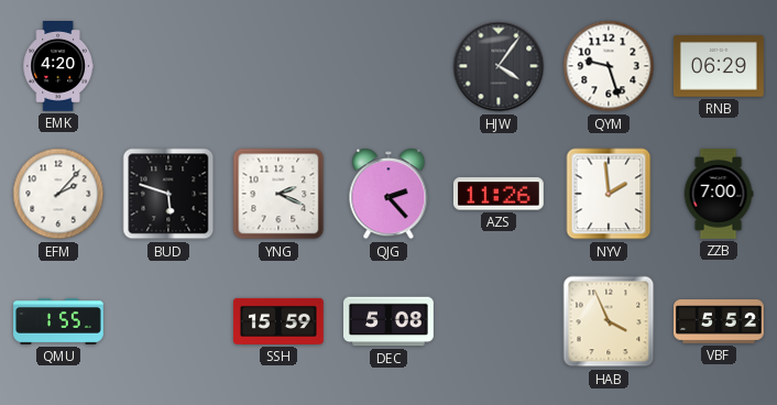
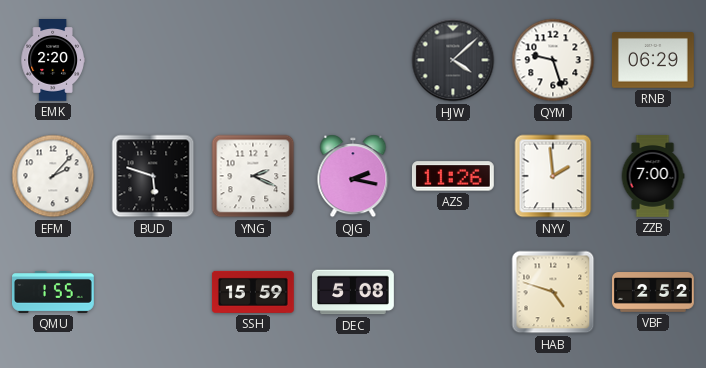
EMK: 4:20 -> 2:20
HJW: 4:06 -> 4:08
QJG: 2:23 -> 2:17
HAB: 3:56 -> 4:48
VBF: 5:52 -> 2:52
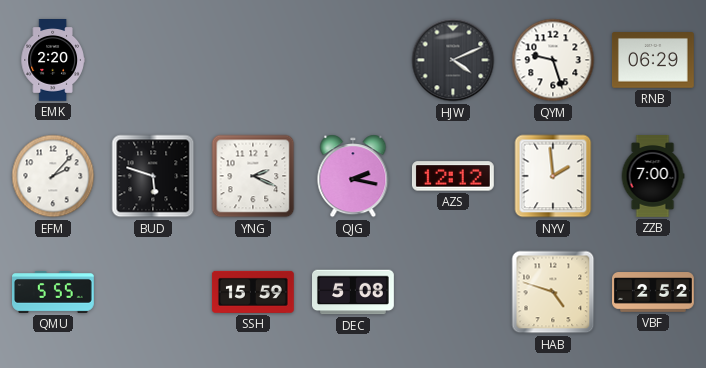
HJW: 4:08 -> 4:11
AZS: 11:26 -> 12:12
QMU: 1:55 -> 5:55
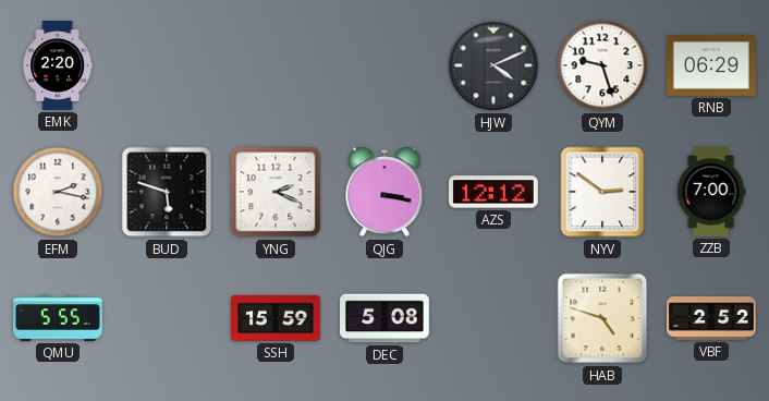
EFM: 2:07 -> 2:17
QJG: 2:17 -> 3:17
NYV: 1:59 -> 2:51
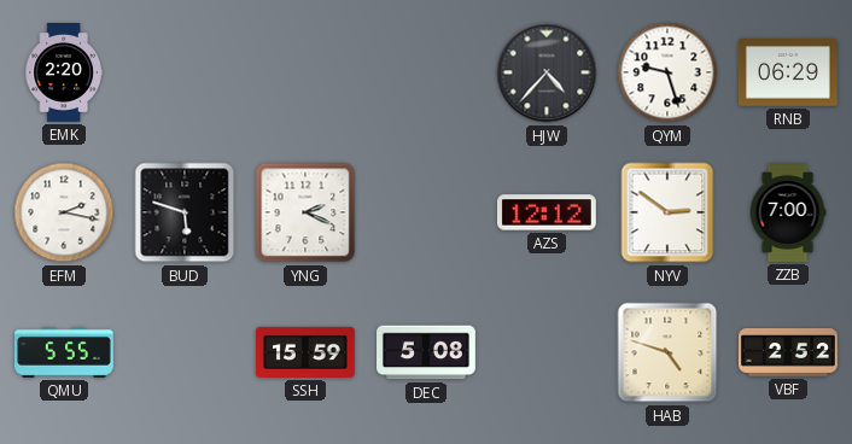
HJW: 4:11 -> 4:37
QJG: 3:17 -> none
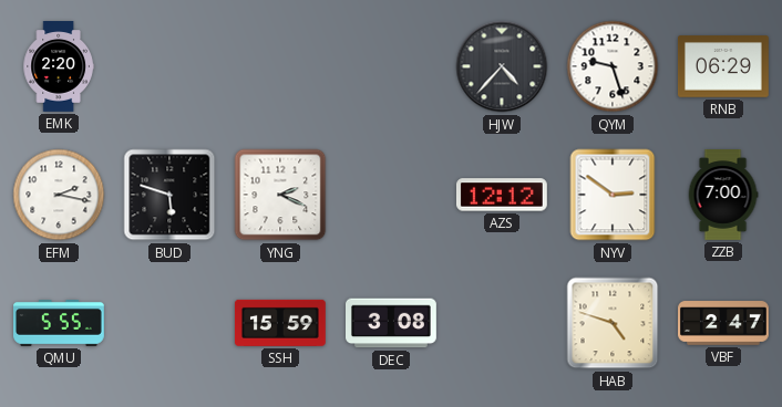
DEC: 5:08 -> 3:08
VBF: 2:52 -> 2:47
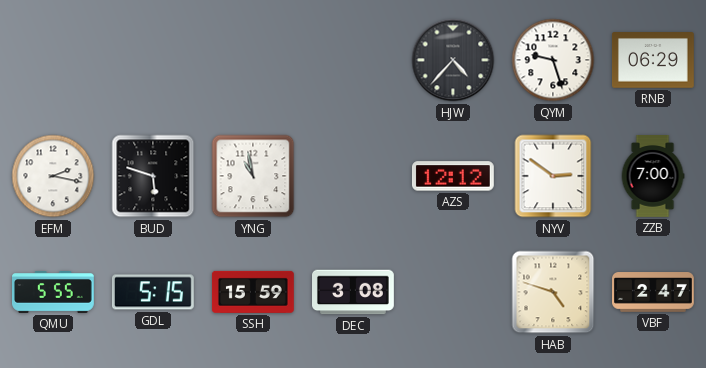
EMK: 2:20 -> none
YNG: 2:19 -> 10:58
GDL: none -> 5:15
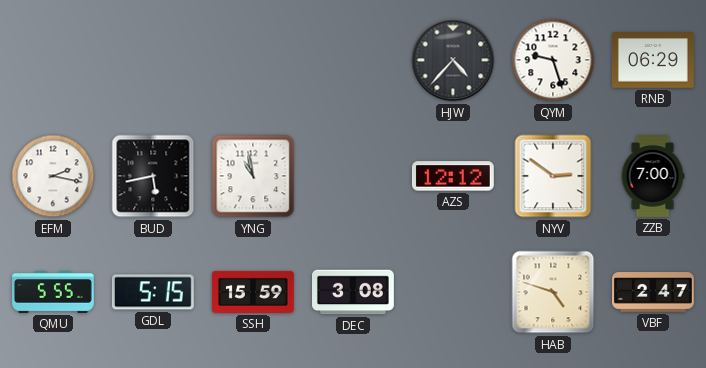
BUD: 5:48 -> 5:43
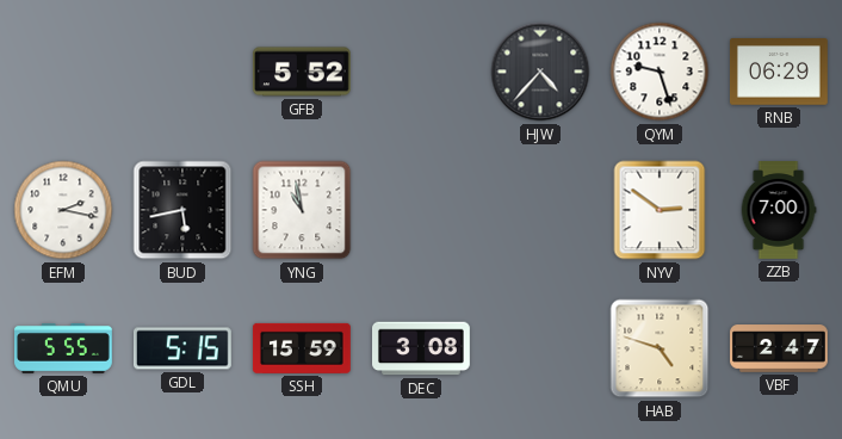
GFB: none -> 5:52
AZS: 12:12 -> none
